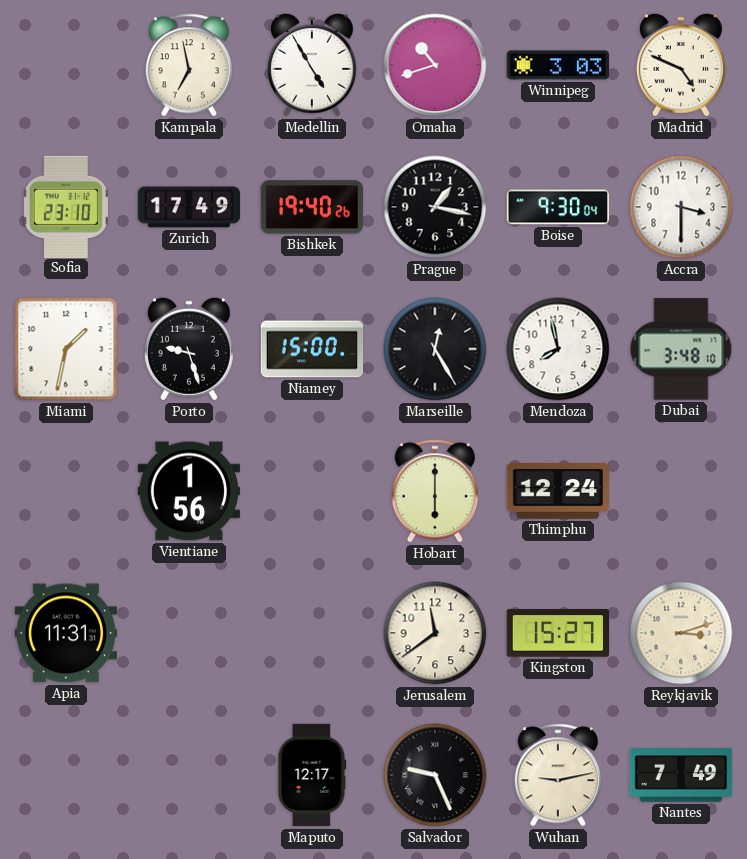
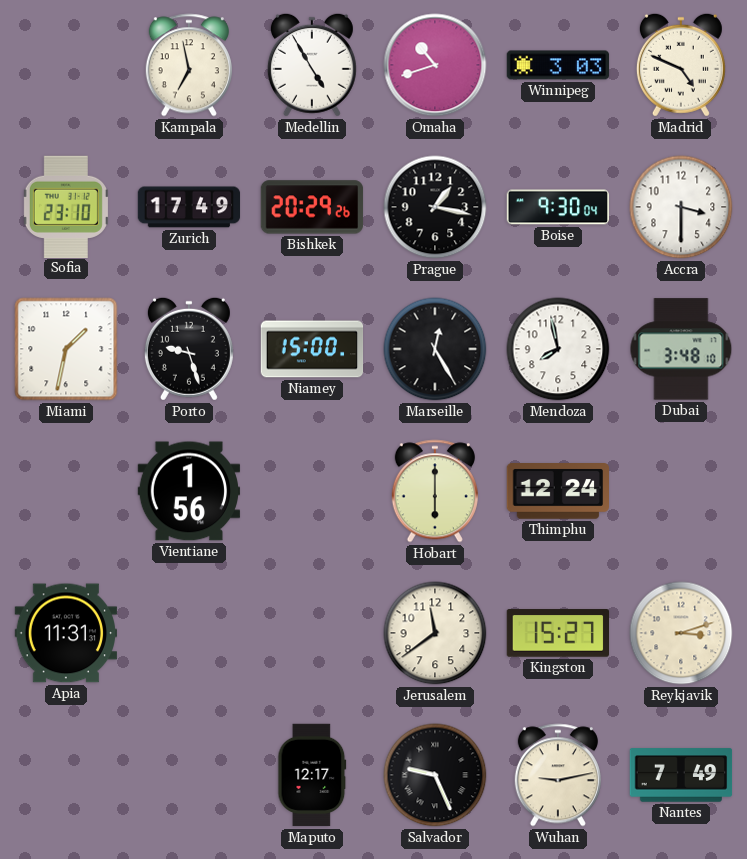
Bishkek: 19:40 -> 20:29
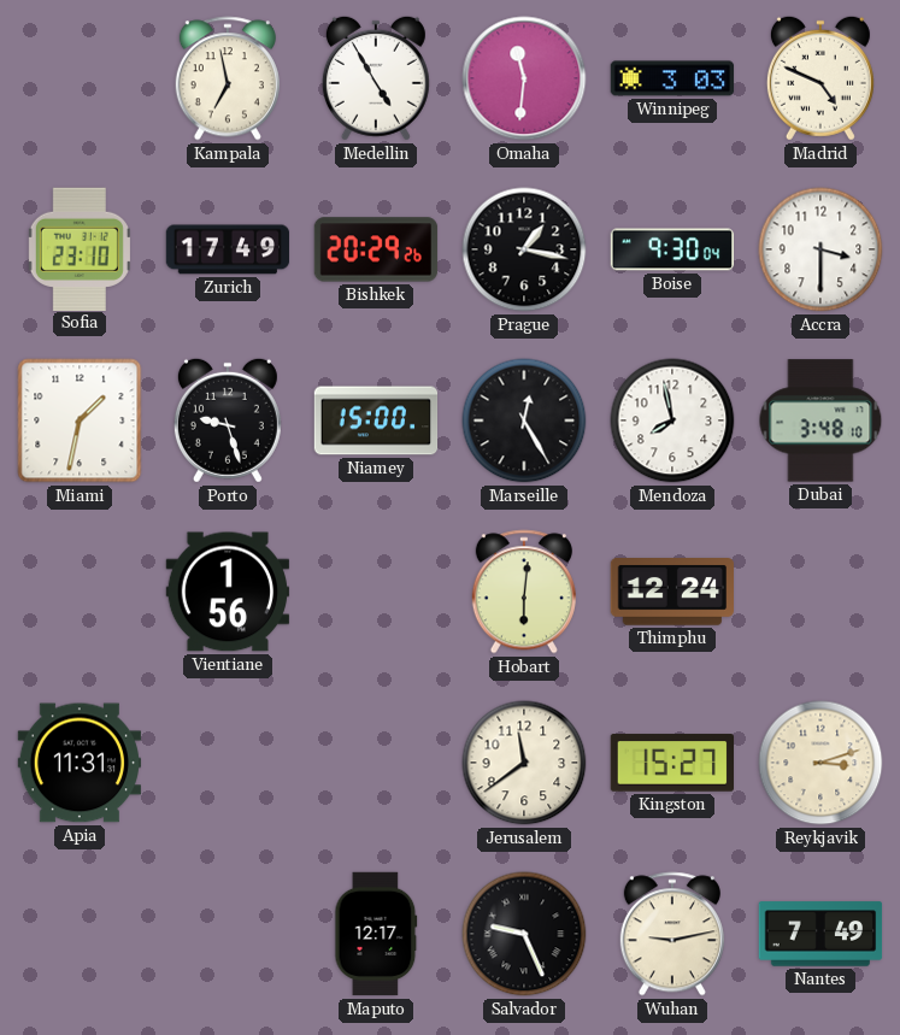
Omaha: 10:42 -> 11:31
Hobart: 6:00 -> 6:01
